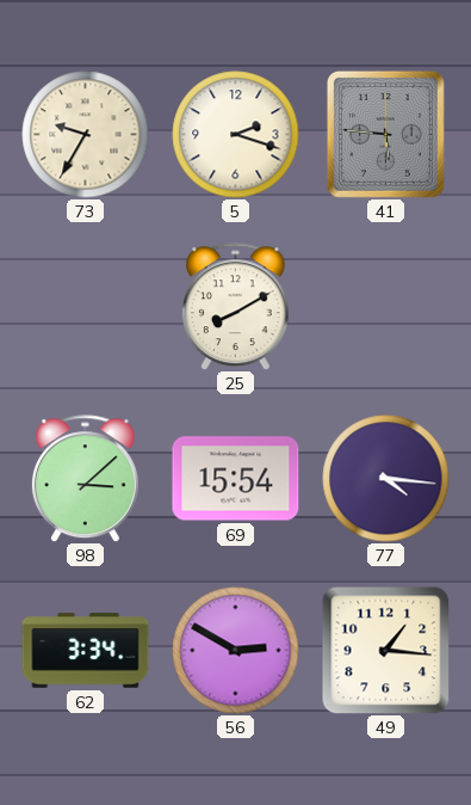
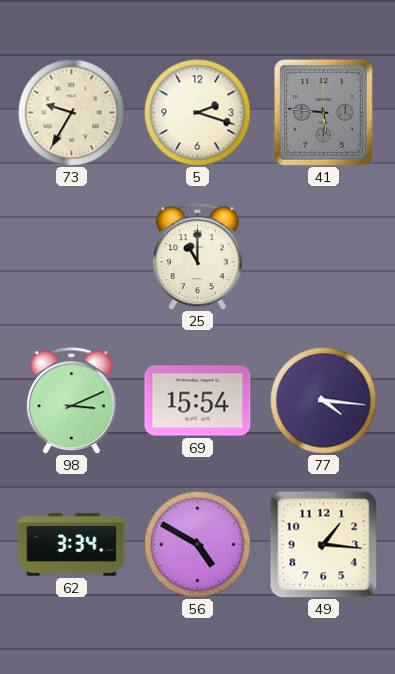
25: 8:10 -> 11:00
98: 3:08 -> 3:11
56: 2:50 -> 4:50
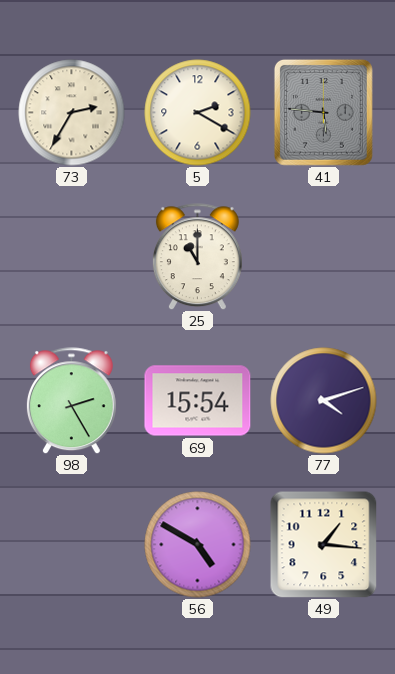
73: 9:35 -> 2:35
5: 2:18 -> 2:20
98: 3:11 -> 2:25
77: 4:16 -> 4:12
62: 3:34 -> none
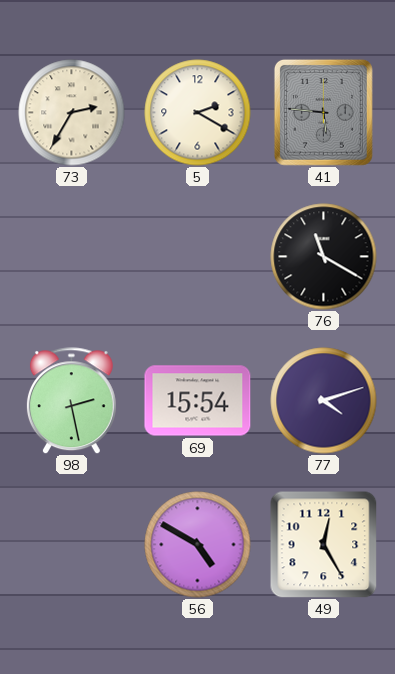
25: 11:00 -> none
76: none -> 11:20
98: 2:25 -> 2:28
49: 1:16 -> 12:25
